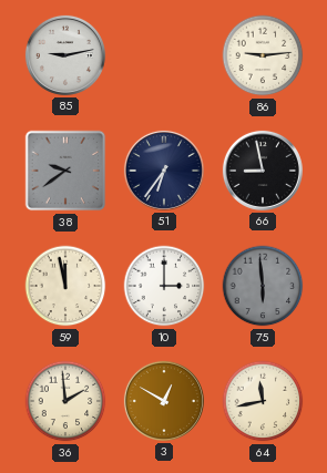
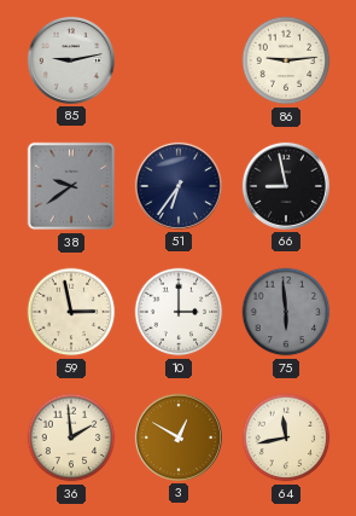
59: 11:58 -> 2:58
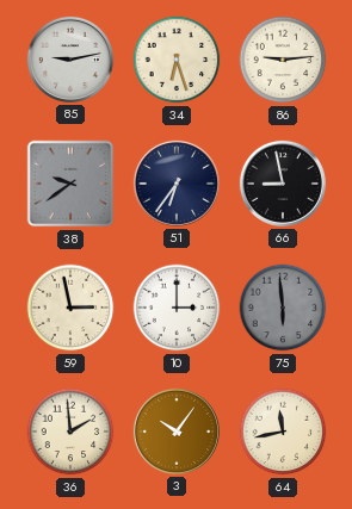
34: none -> 6:27
3: 12:50 -> 10:06
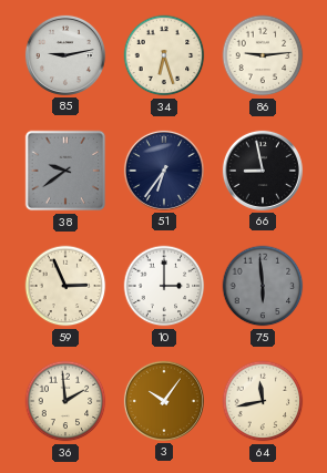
59: 2:58 -> 2:56
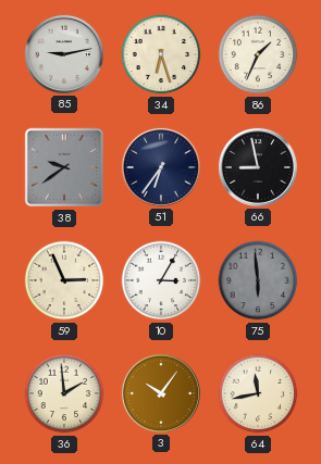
86: 9:14 -> 1:34
10: 3:00 -> 3:05
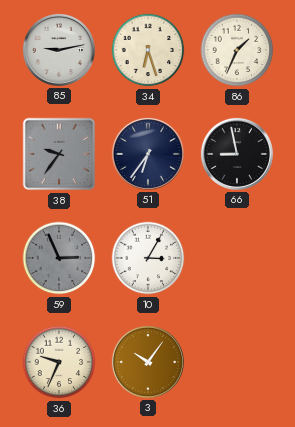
38: 9:39 -> 9:36
59 dial: cream -> grey
75: 5:59 -> none
36: 1:59 -> 9:34
64: 11:43 -> none
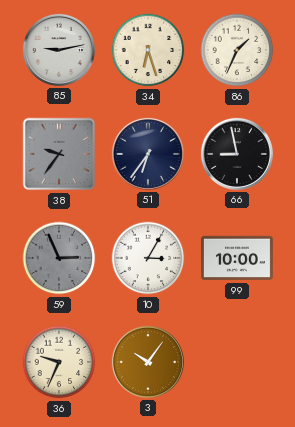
99: none -> 10:00
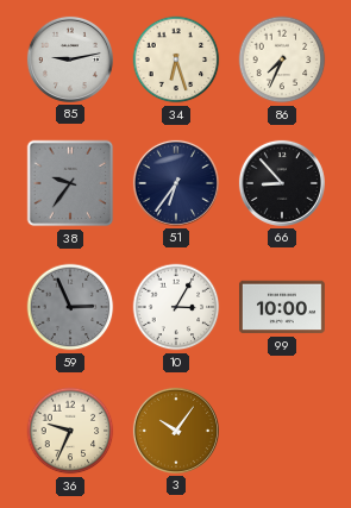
86: 1:34 -> 7:34
66: 8:58 -> 8:53
